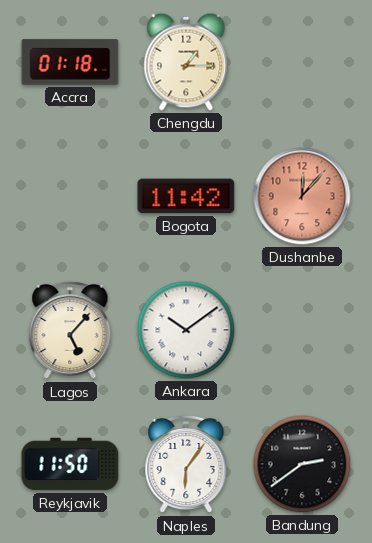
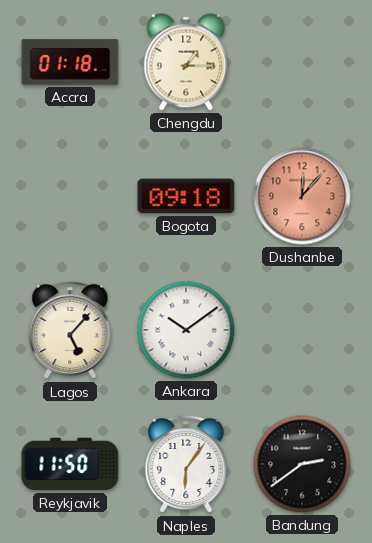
Bogota: 11:42 -> 09:18
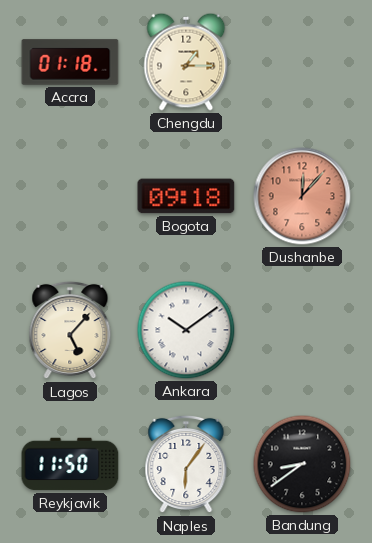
Bandung: 2:39 -> 8:39
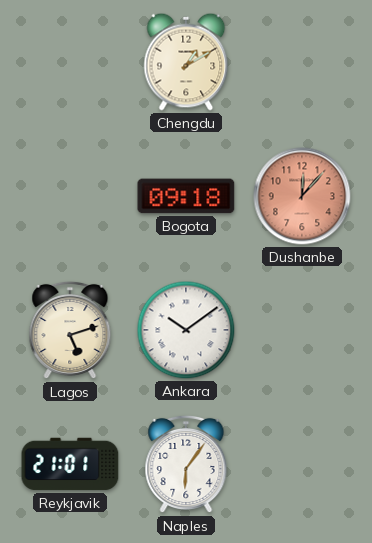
Accra: 01:18 -> none
Chengdu: 1:15 -> 1:10
Lagos: 5:07 -> 5:12
Reykjavik: 11:50 -> 21:01
Bandung: 8:39 -> none
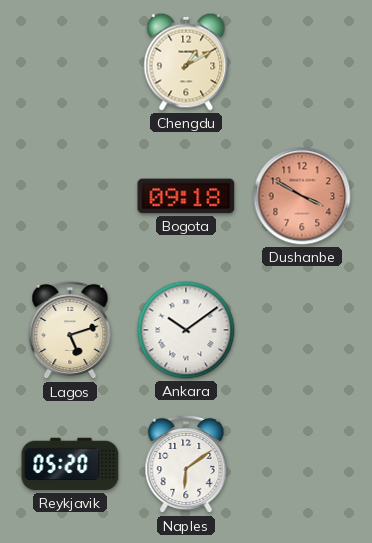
Dushanbe: 12:07 -> 3:50
Reykjavik: 21:01 -> 05:20
Naples: 6:06 -> 6:09
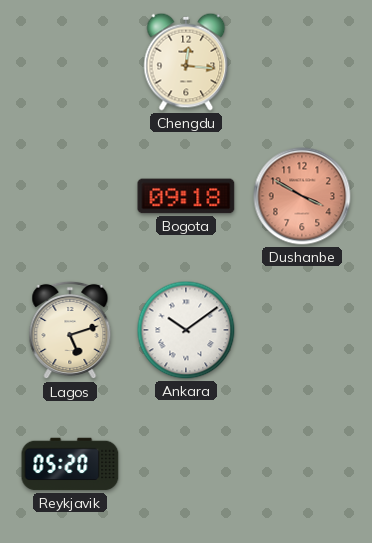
Chengdu: 1:10 -> 12:16
Naples: 6:09 -> none
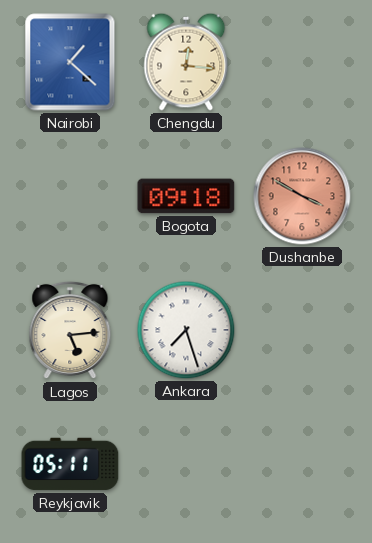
Nairobi: none -> 1:22
Lagos: 5:12 -> 5:14
Ankara: 10:09 -> 7:27
Reykjavik: 05:20 -> 05:11
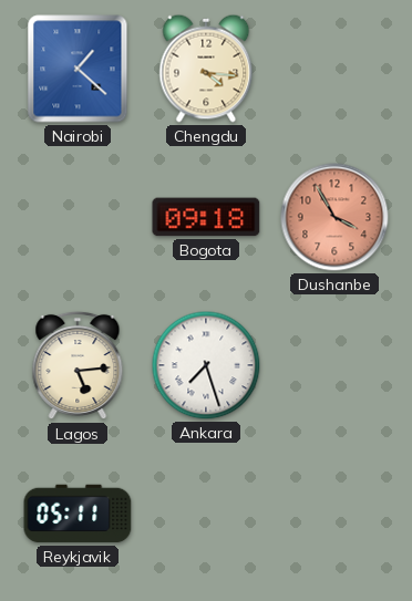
Chengdu: 12:16 -> 4:16
Dushanbe: 3:50 -> 3:55
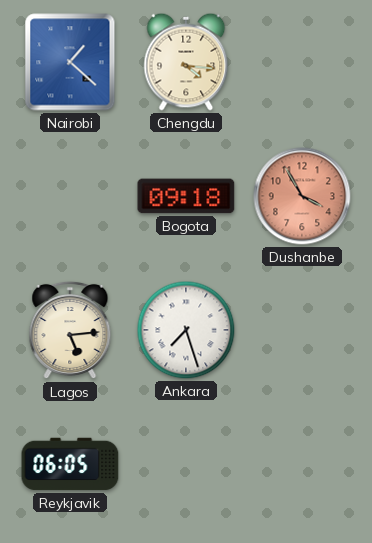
Reykjavik: 05:11 -> 06:05
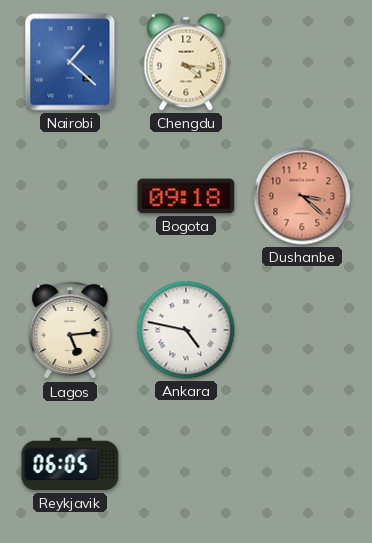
Dushanbe: 3:55 -> 3:22
Ankara: 7:27 -> 4:47
